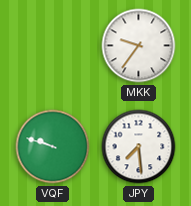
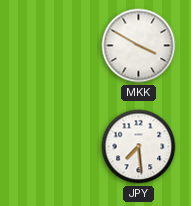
MKK: 9:36 -> 3:50
VQF: 9:48 -> none
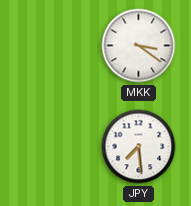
MKK: 3:50 -> 3:21
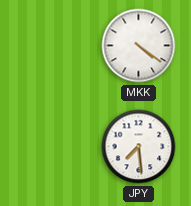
MKK: 3:21 -> 4:21
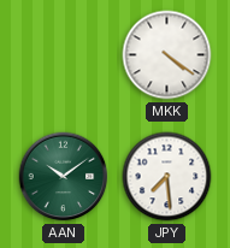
AAN: none -> 10:09
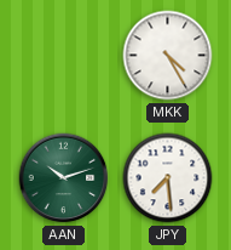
MKK: 4:21 -> 4:25
AAN: 10:09 -> 10:12
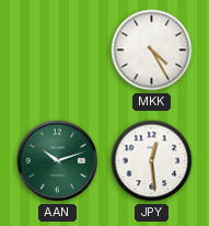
JPY: 7:29 -> 12:29
